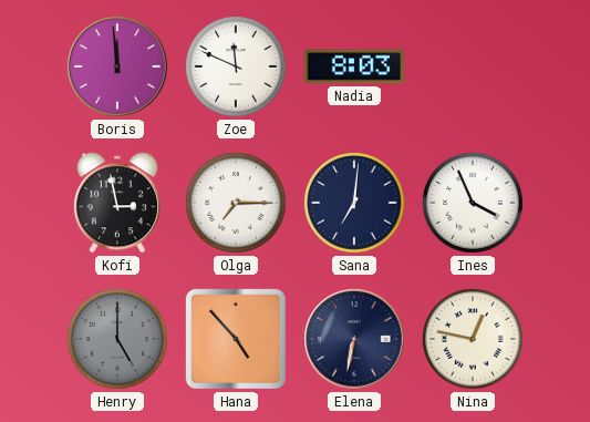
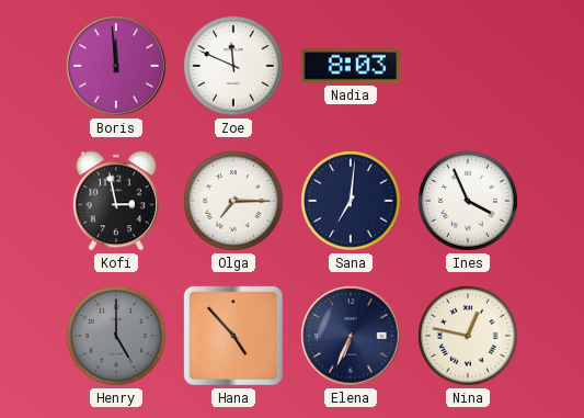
Elena: 6:32 -> 6:34
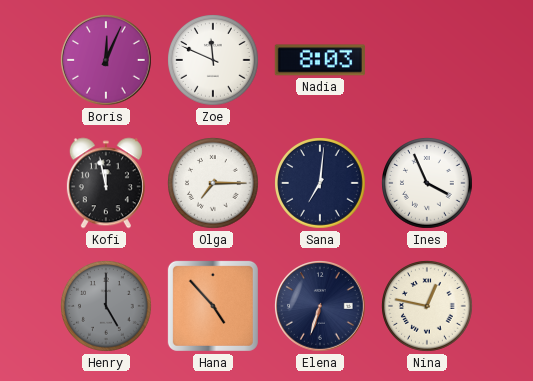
Boris: 11:59 -> 12:04
Kofi: 2:58 -> 11:58
Elena: 6:34 -> 6:33
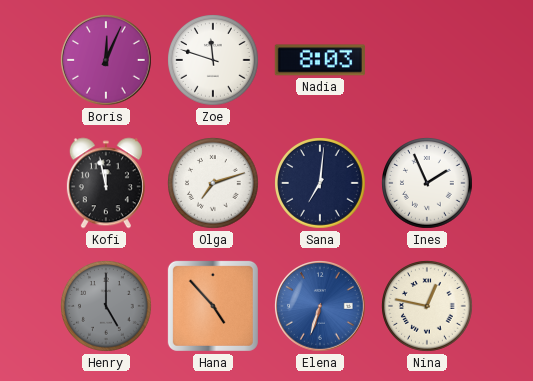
Zoe: 11:49 -> 11:48
Olga: 7:15 -> 7:12
Ines: 3:56 -> 1:56
Elena dial: navy -> blue
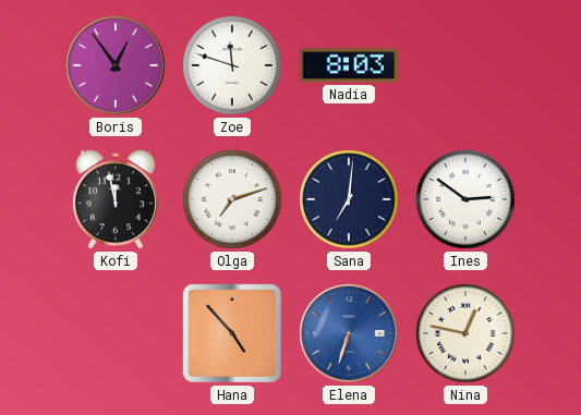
Boris: 12:04 -> 12:54
Ines: 1:56 -> 2:51
Henry: 5:00 -> none
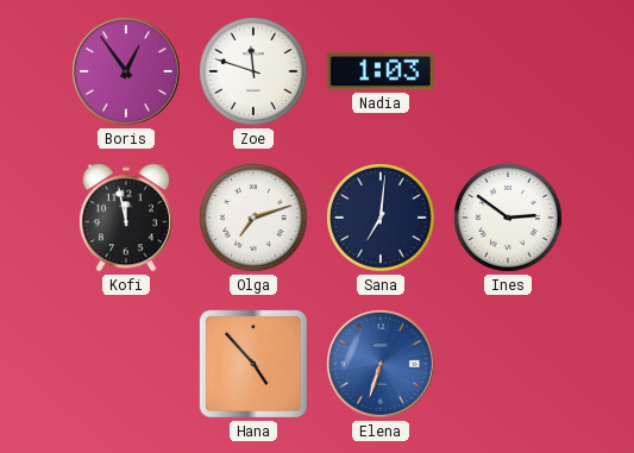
Nadia: 8:03 -> 1:03
Nina: 12:47 -> none
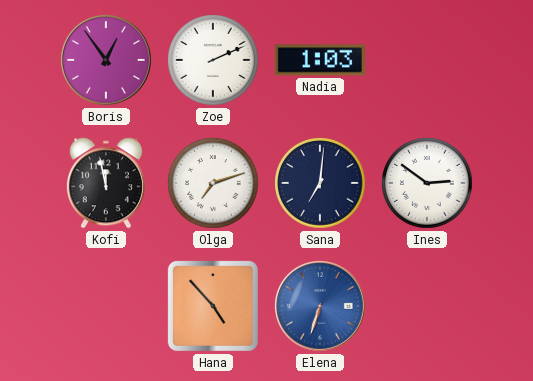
Zoe: 11:48 -> 2:11
